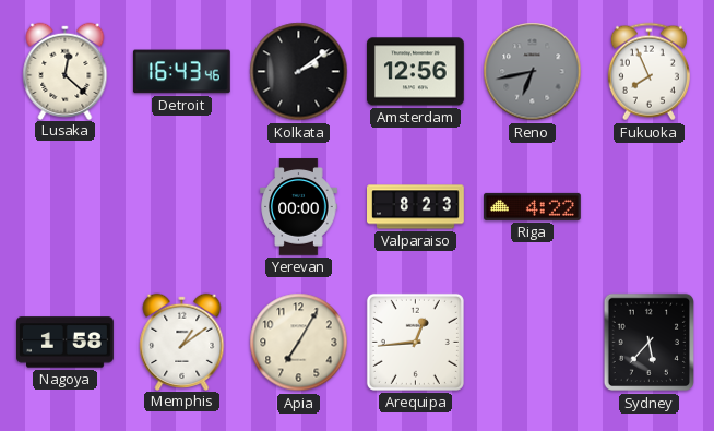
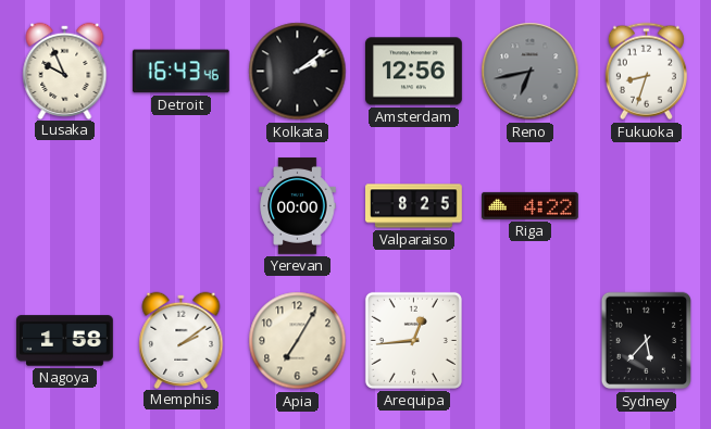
Lusaka: 12:22 -> 9:56
Fukuoka: 7:56 -> 8:33
Valparaiso: 8:23 -> 8:25
Memphis: 1:09 -> 2:09
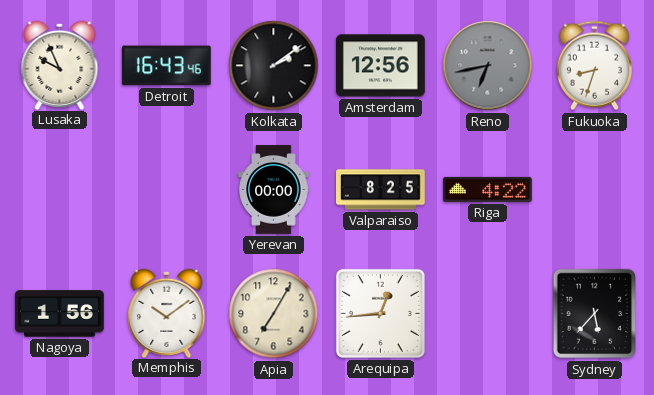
Nagoya: 1:58 -> 1:56
Memphis: 2:09 -> 10:09
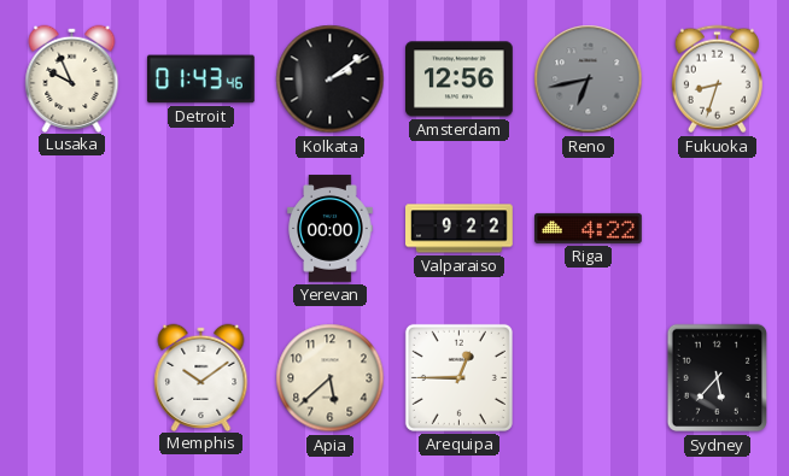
Detroit: 16:43 -> 01:43
Valparaiso: 8:25 -> 9:22
Nagoya: 1:56 -> none
Apia: 7:05 -> 5:38
Arequipa: 12:44 -> 12:45
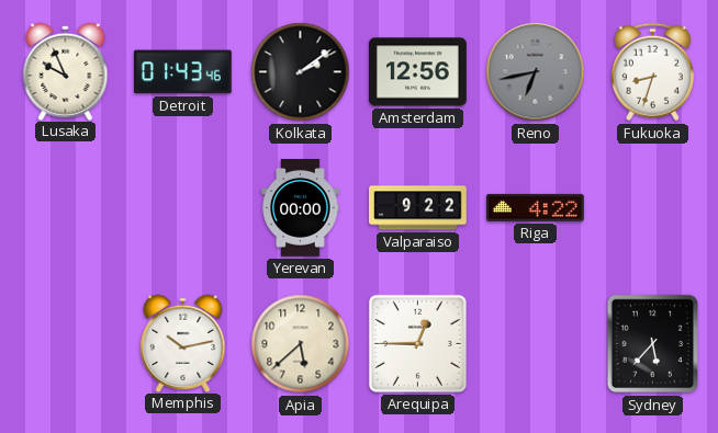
Memphis: 10:09 -> 10:13
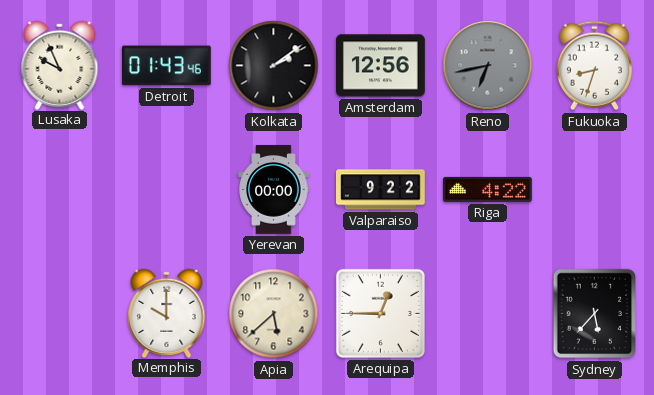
Memphis: 10:13 -> 10:00
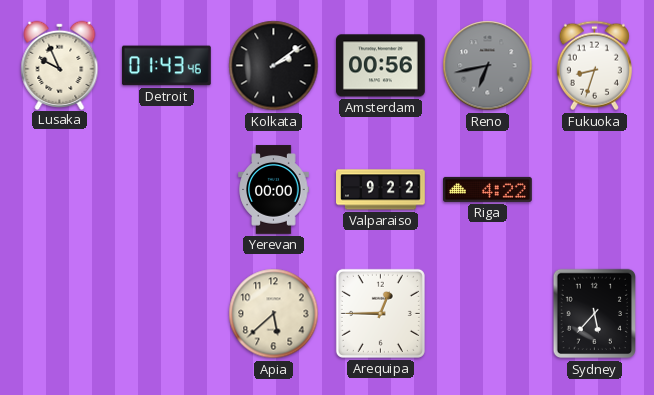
Amsterdam: 12:56 -> 00:56
Memphis: 10:00 -> none
